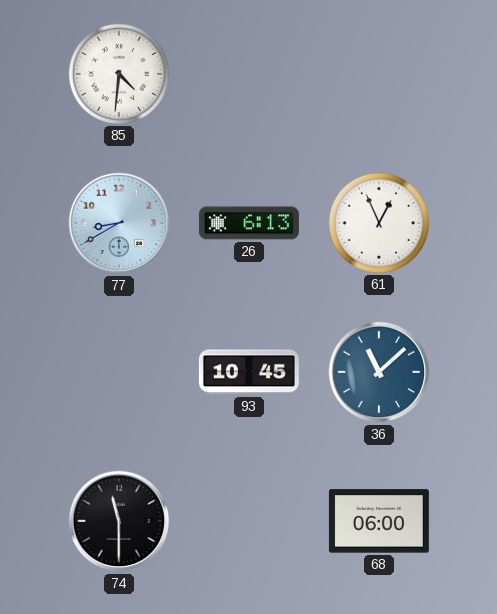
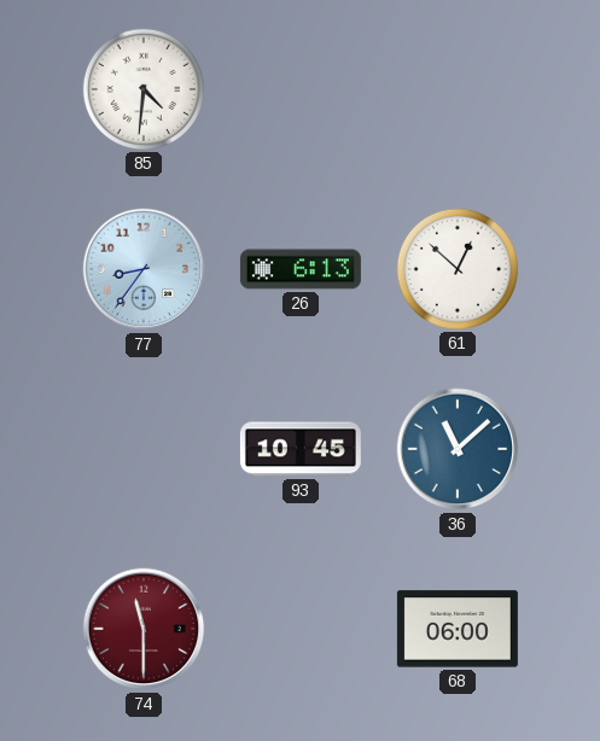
77: 8:40 -> 8:36
61: 12:56 -> 12:52
74 dial: black -> burgundy
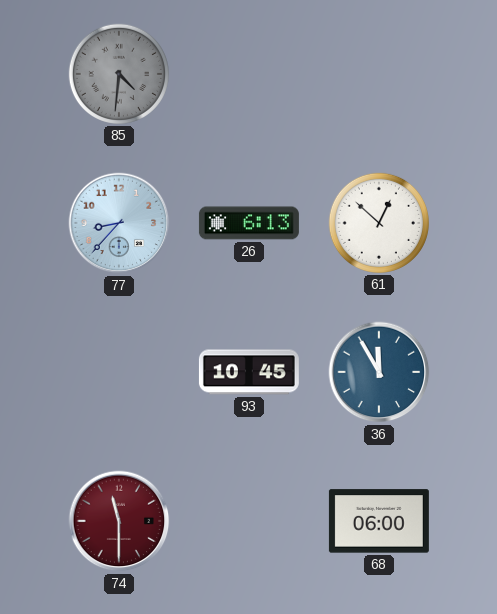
85 dial: white -> grey
77: 8:36 -> 8:37
36: 11:08 -> 11:55
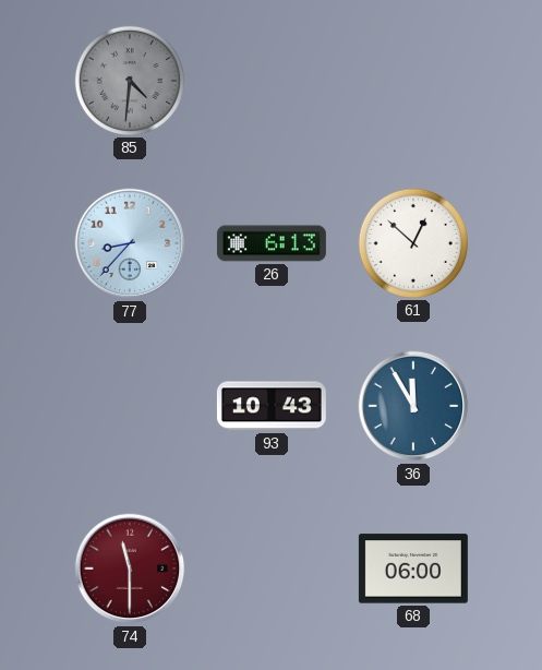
93: 10:45 -> 10:43
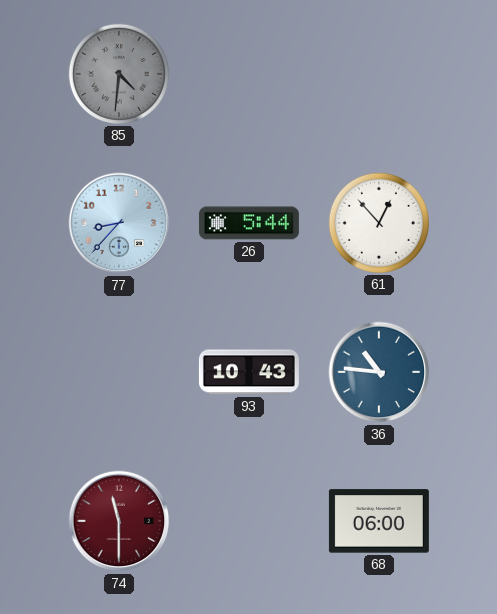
26: 6:13 -> 5:44
61: 12:52 -> 12:53
36: 11:55 -> 10:46
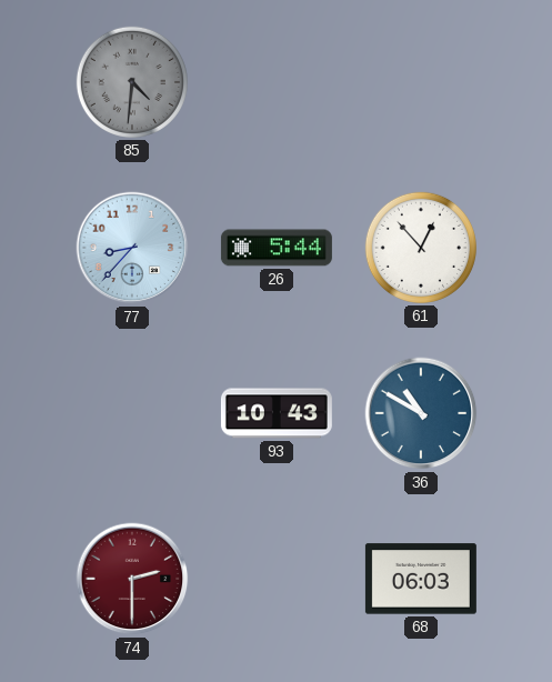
36: 10:46 -> 10:50
74: 11:30 -> 2:30
68: 06:00 -> 06:03
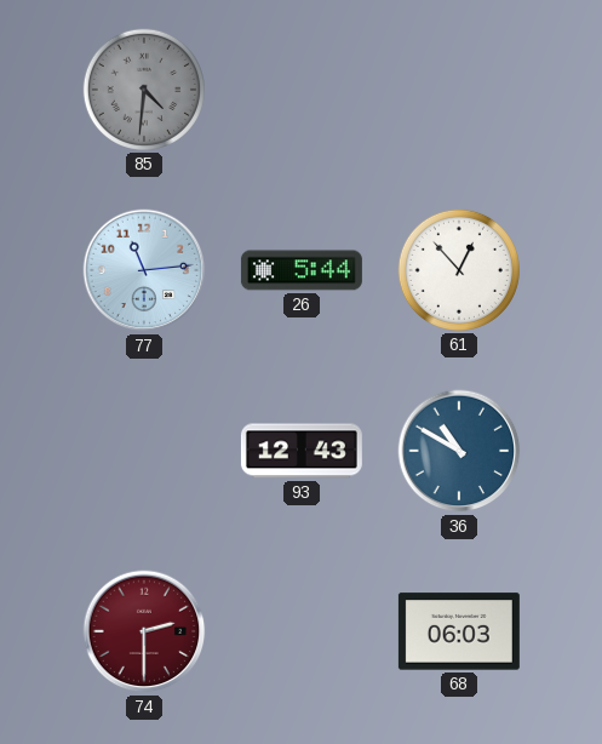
77: 8:37 -> 11:14
93: 10:43 -> 12:43
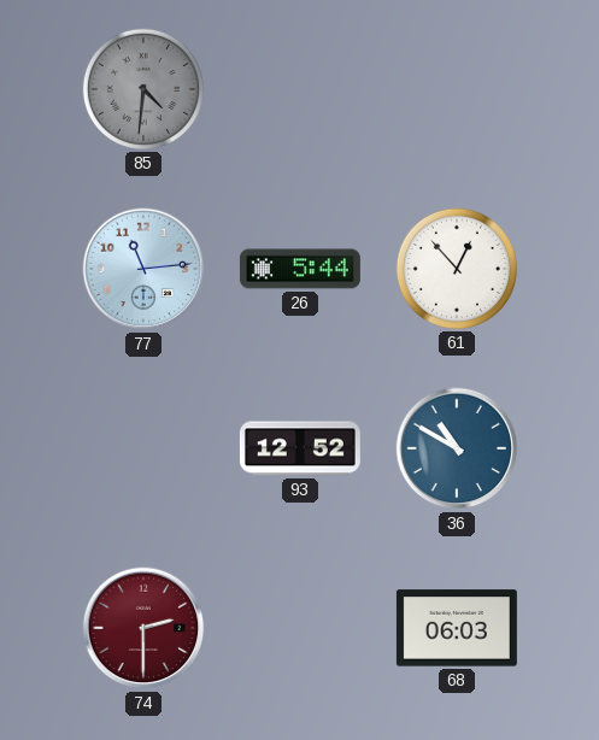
93: 12:43 -> 12:52
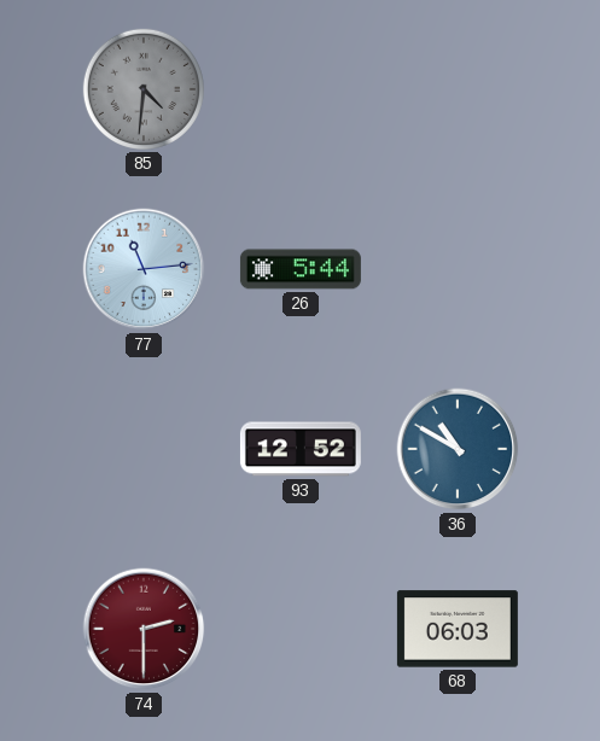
61: 12:53 -> none
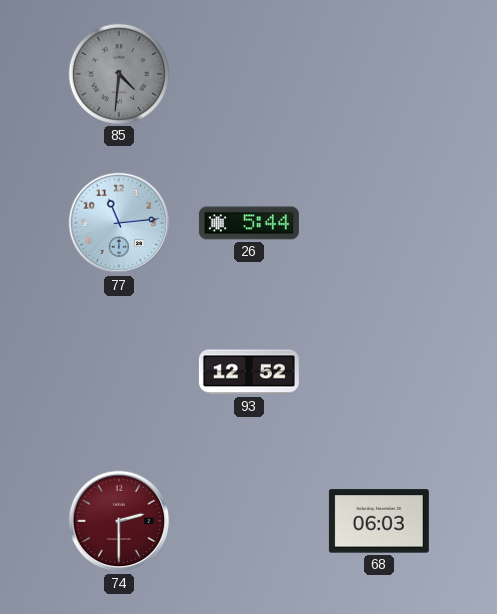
36: 10:50 -> none
